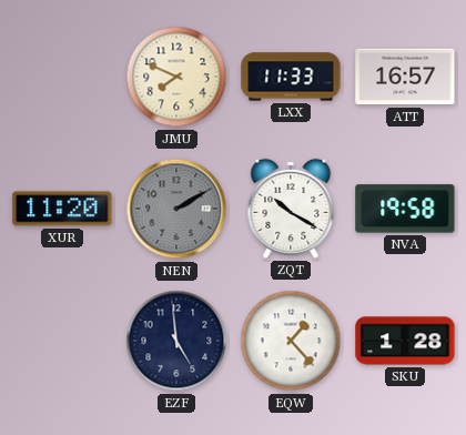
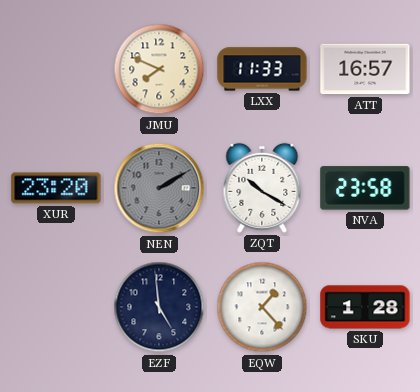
XUR: 11:20 -> 23:20
NVA: 19:58 -> 23:58
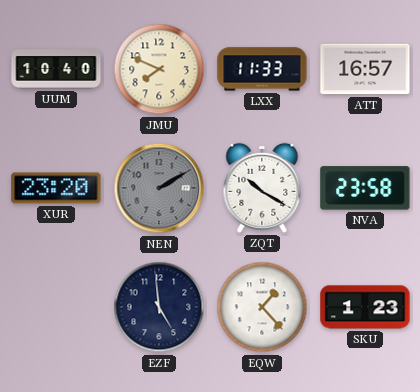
UUM: none -> 10:40
SKU: 1:28 -> 1:23
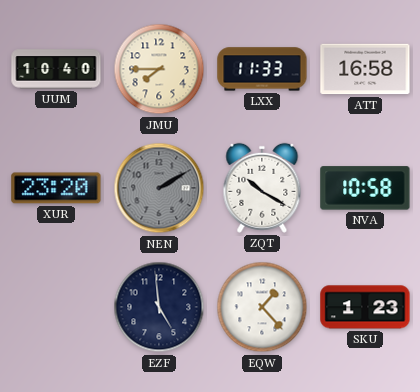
JMU: 7:49 -> 7:45
ATT: 16:57 -> 16:58
NVA: 23:58 -> 10:58
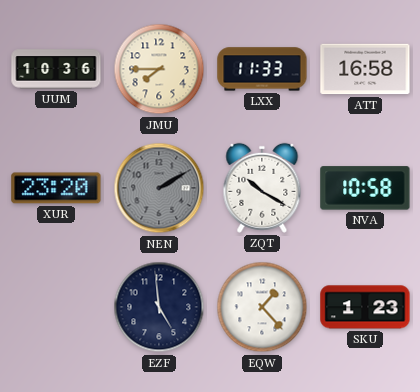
UUM: 10:40 -> 10:36
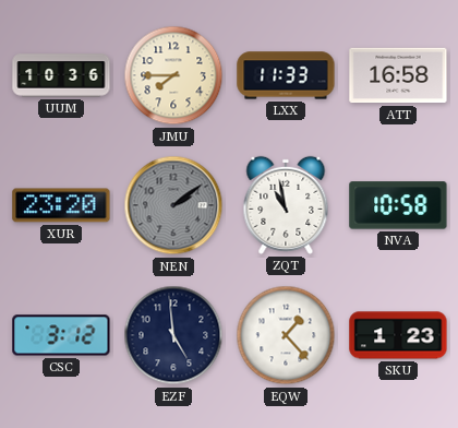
NEN: 2:10 -> 2:09
ZQT: 10:20 -> 10:58
CSC: none -> 3:12
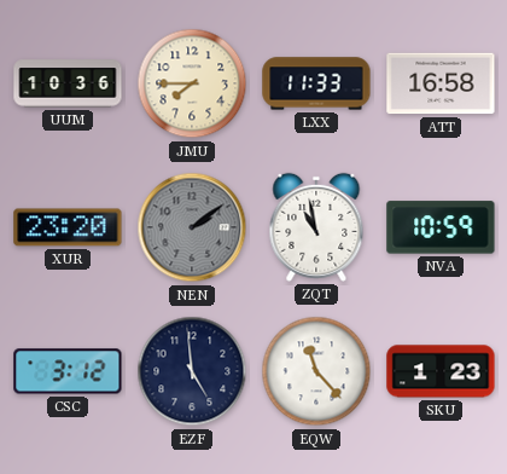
NVA: 10:58 -> 10:59
EQW: 1:23 -> 11:23
